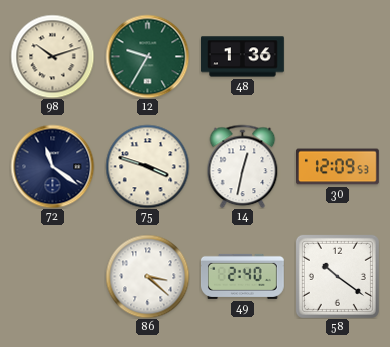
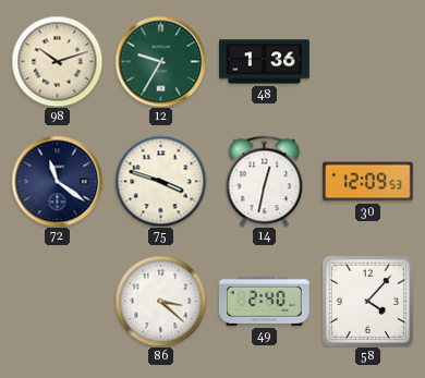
58: 10:21 -> 4:07
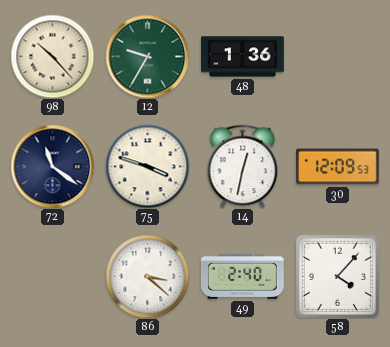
98: 10:12 -> 10:23
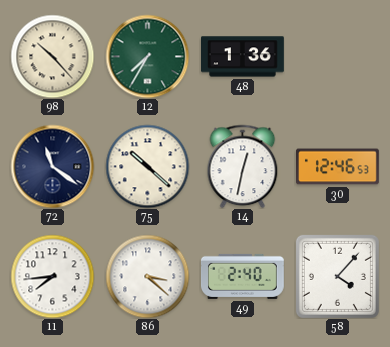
12: 9:35 -> 7:35
75: 3:48 -> 10:22
30: 12:09 -> 12:46
11: none -> 7:44
